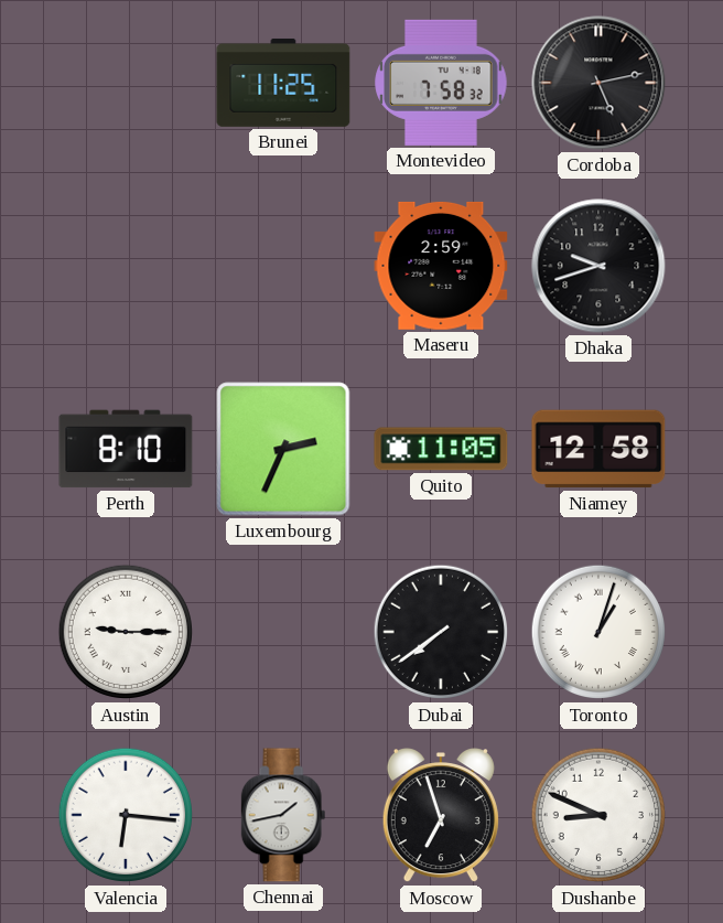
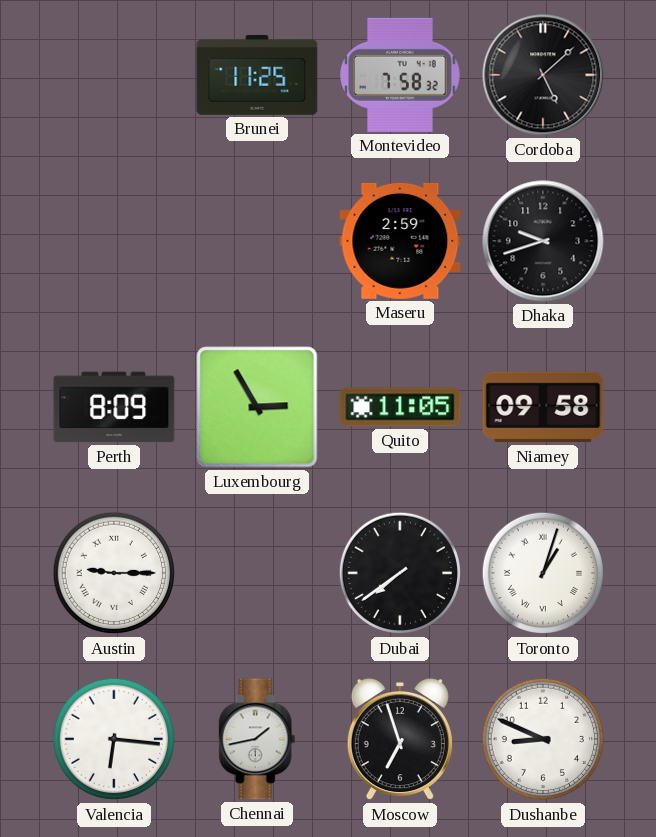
Cordoba: 5:13 -> 5:08
Perth: 8:10 -> 8:09
Luxembourg: 2:34 -> 2:55
Niamey: 12:58 -> 09:58
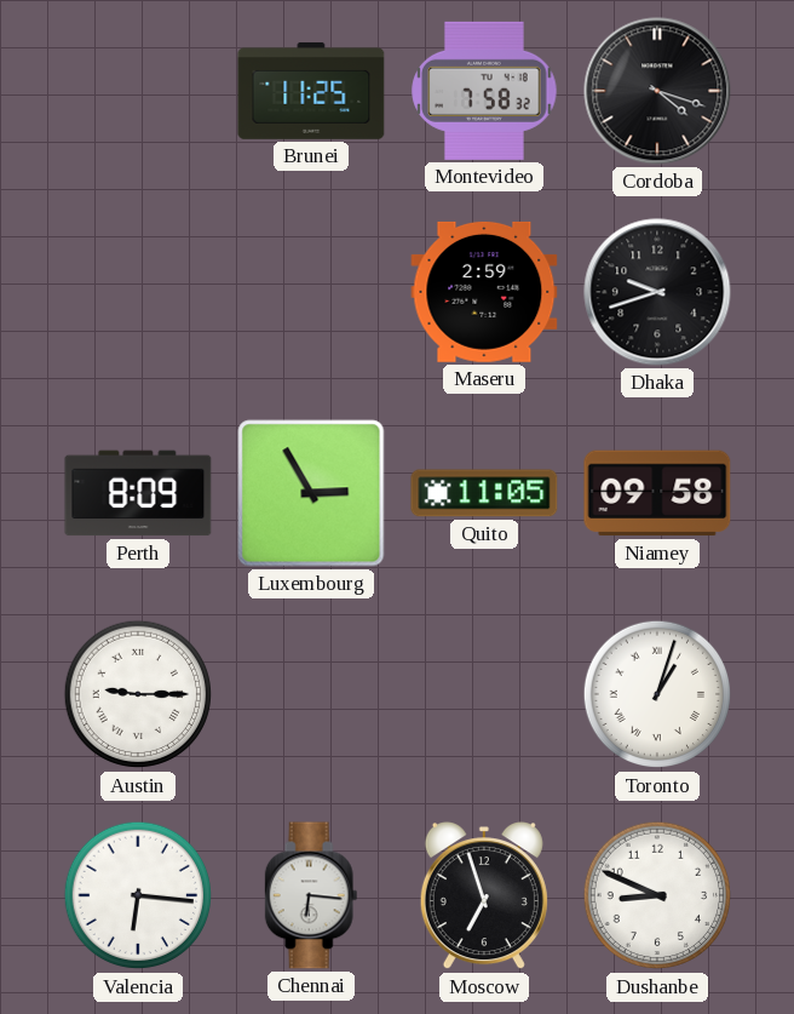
Cordoba: 5:08 -> 4:18
Dubai: 7:39 -> none
Chennai: 1:43 -> 6:16
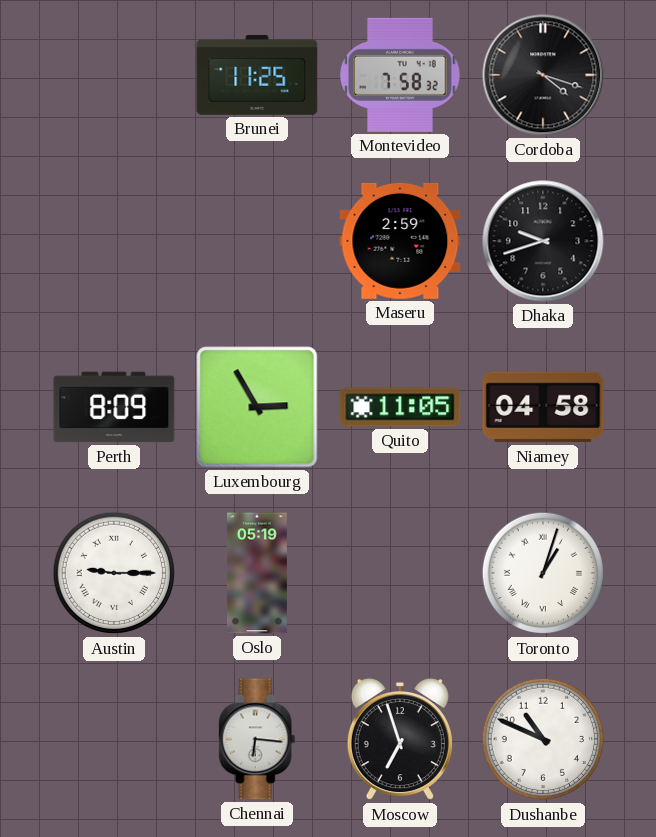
Niamey: 09:58 -> 04:58
Oslo: none -> 05:19
Valencia: 6:16 -> none
Dushanbe: 8:49 -> 10:49
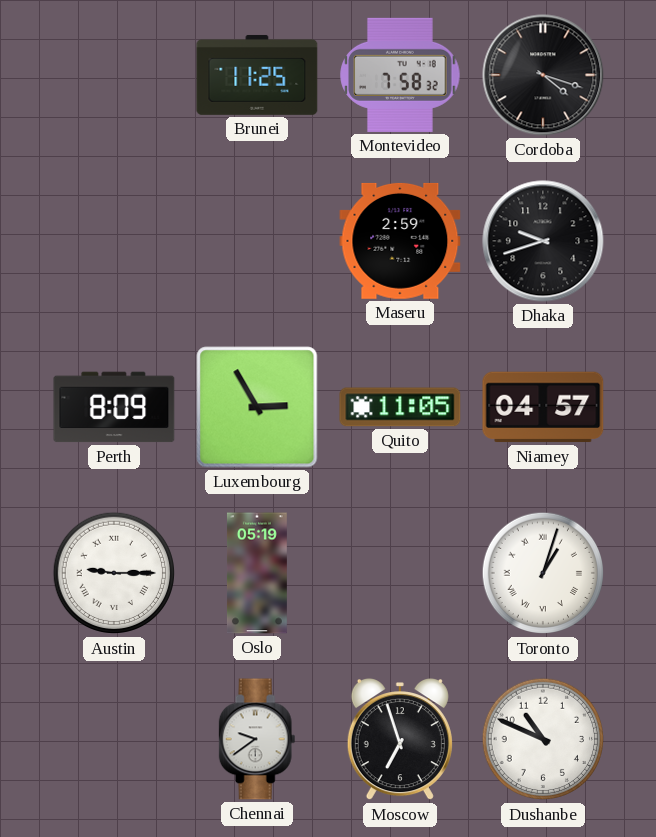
Niamey: 04:58 -> 04:57
Chennai: 6:16 -> 9:39
